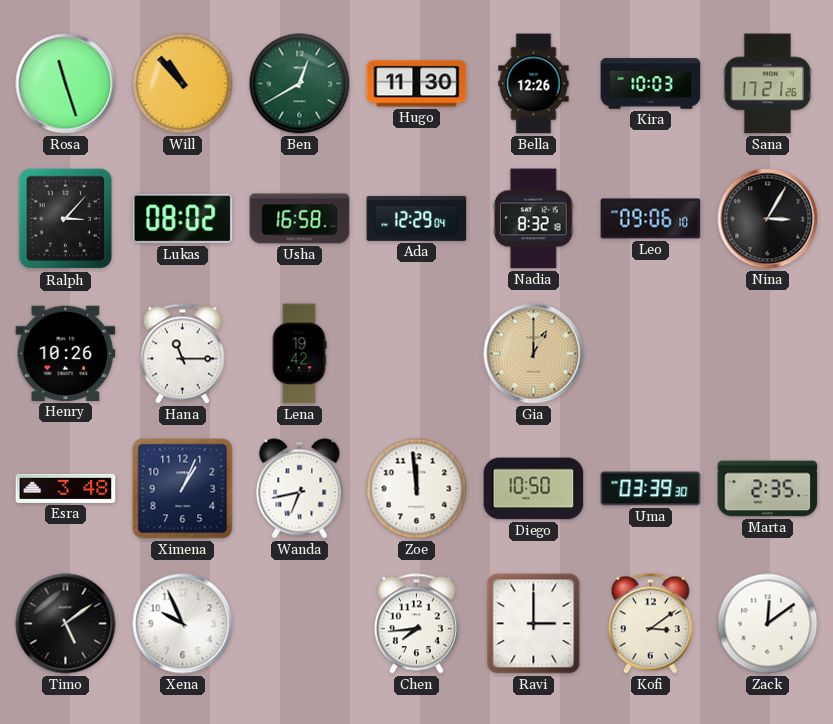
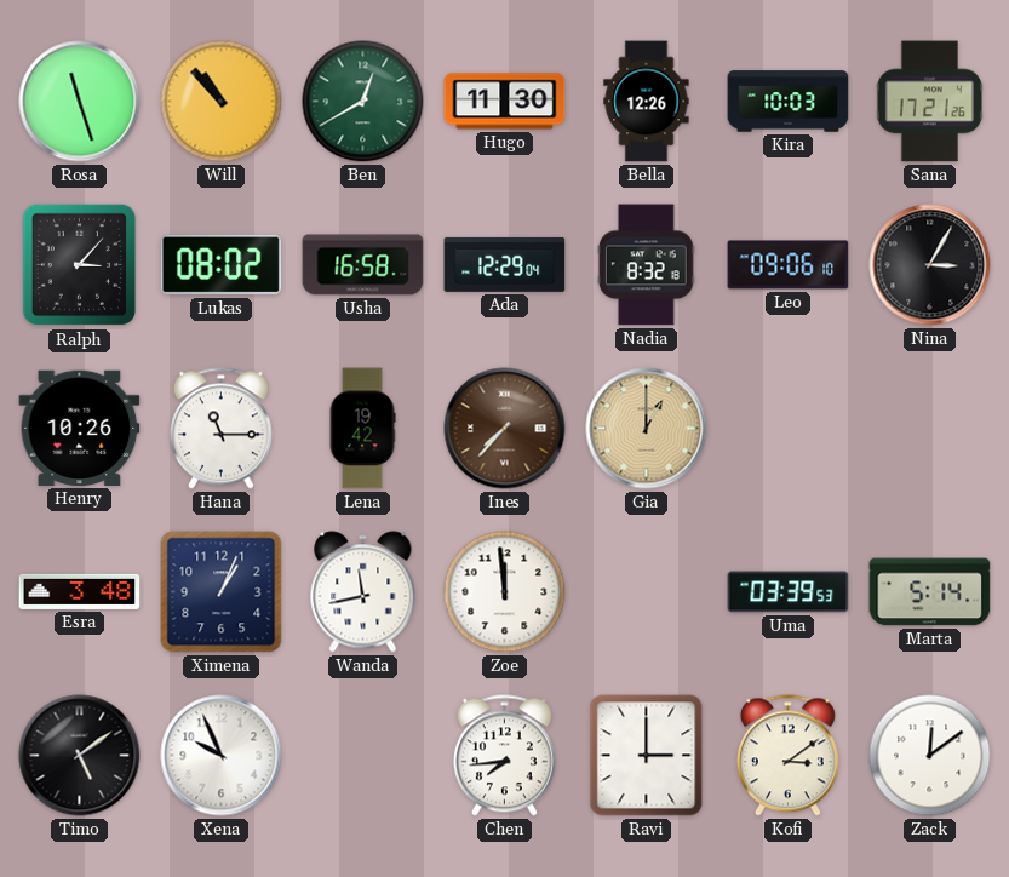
Ines: none -> 7:37
Wanda: 6:43 -> 11:43
Diego: 10:50 -> none
Uma: 03:39:30 -> 03:39:53
Marta: 2:35 -> 5:14
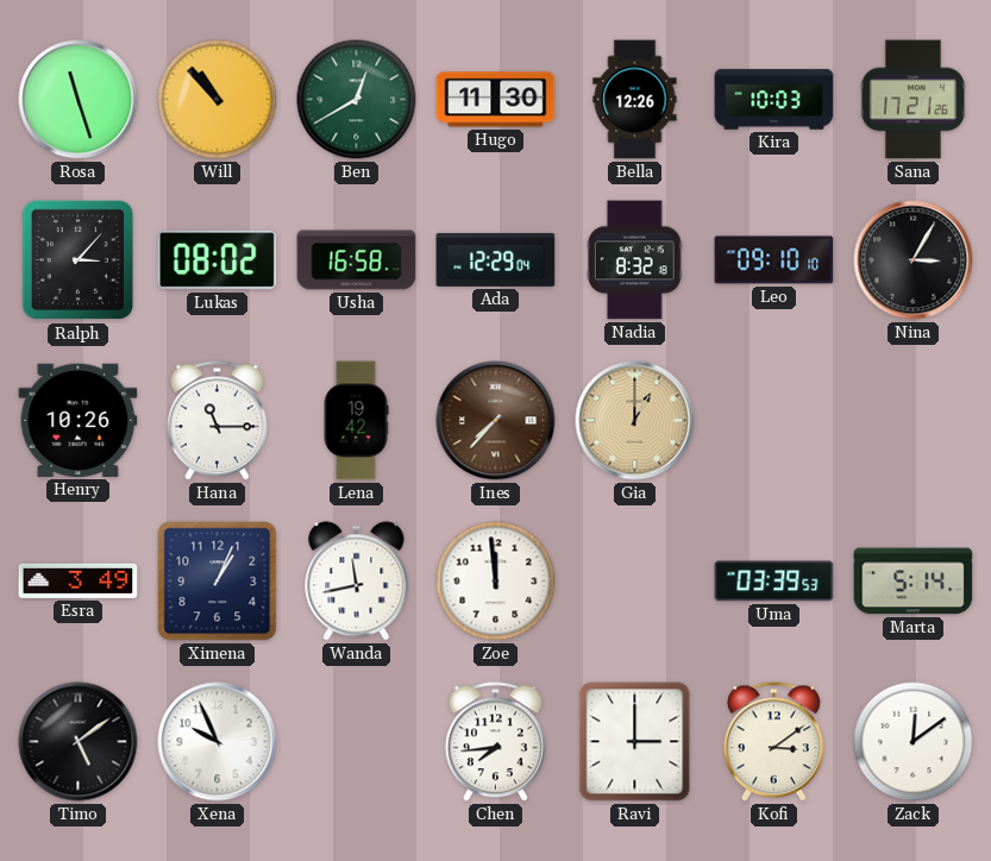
Leo: 09:06 -> 09:10
Esra: 3:48 -> 3:49
